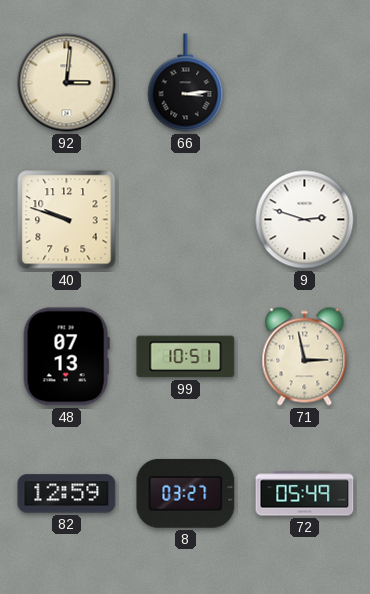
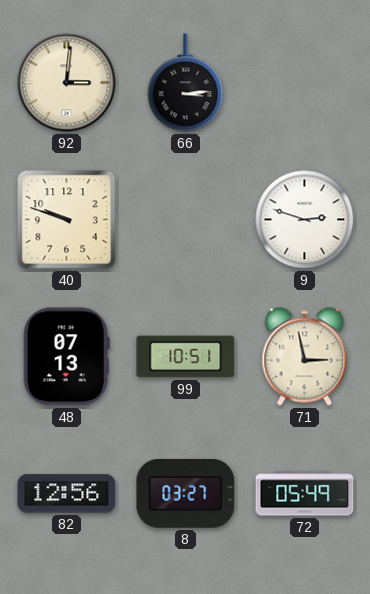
82: 12:59 -> 12:56
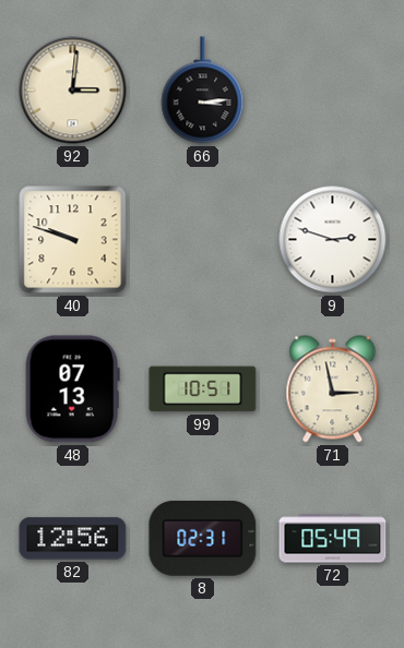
8: 03:27 -> 02:31
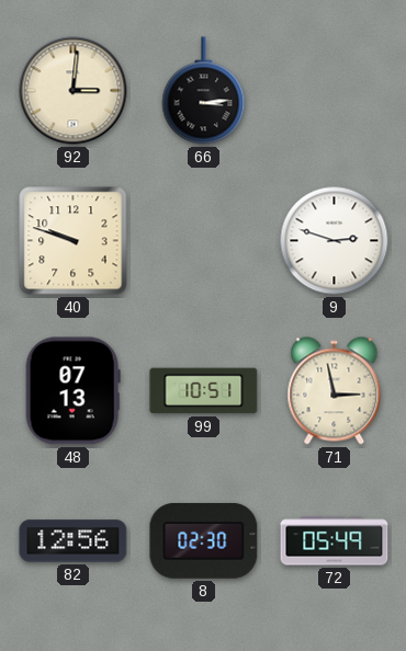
8: 02:31 -> 02:30
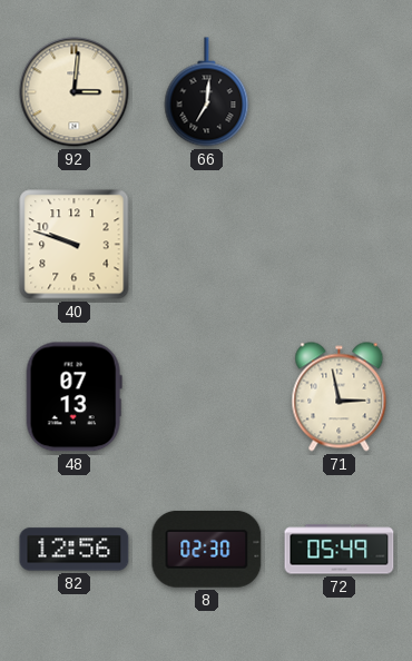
66: 3:14 -> 7:01
9: 2:48 -> none
99: 10:51 -> none
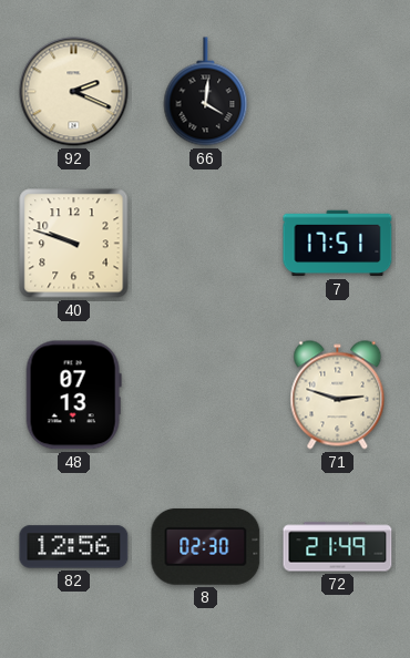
92: 3:01 -> 2:19
66: 7:01 -> 4:01
7: none -> 17:51
71: 2:58 -> 2:48
72: 05:49 -> 21:49
